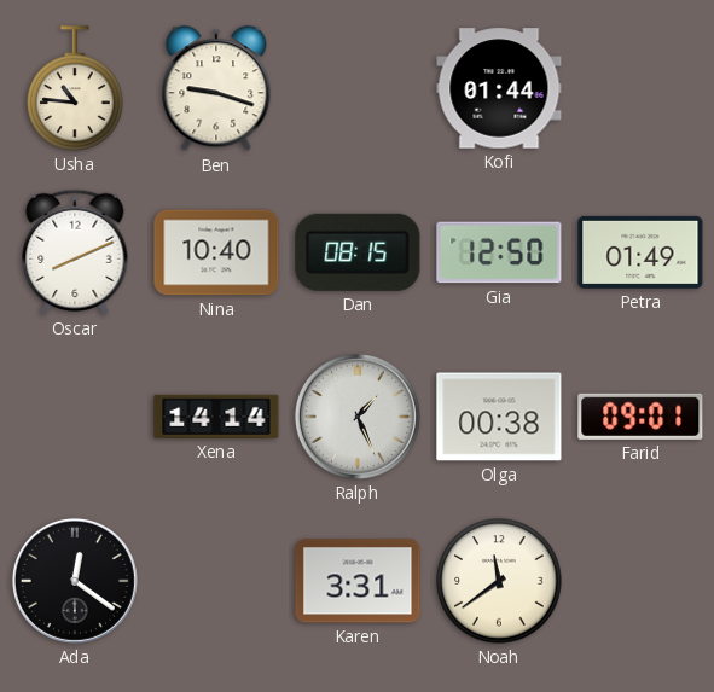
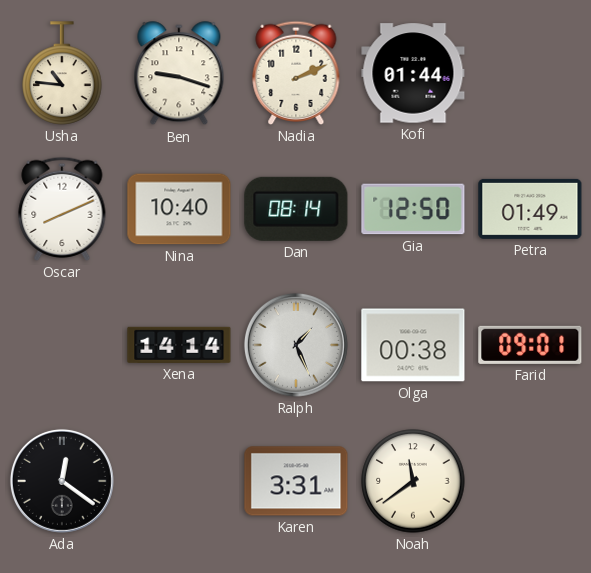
Nadia: none -> 2:11
Dan: 08:15 -> 08:14
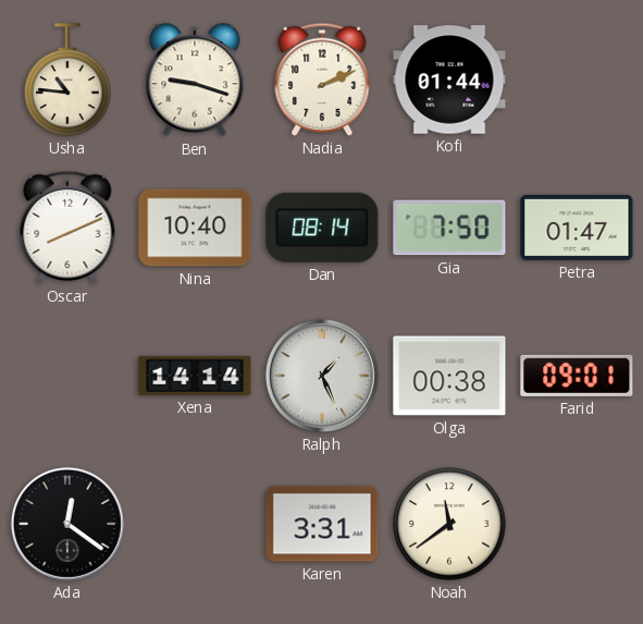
Gia: 12:50 -> 7:50
Petra: 01:49 -> 01:47
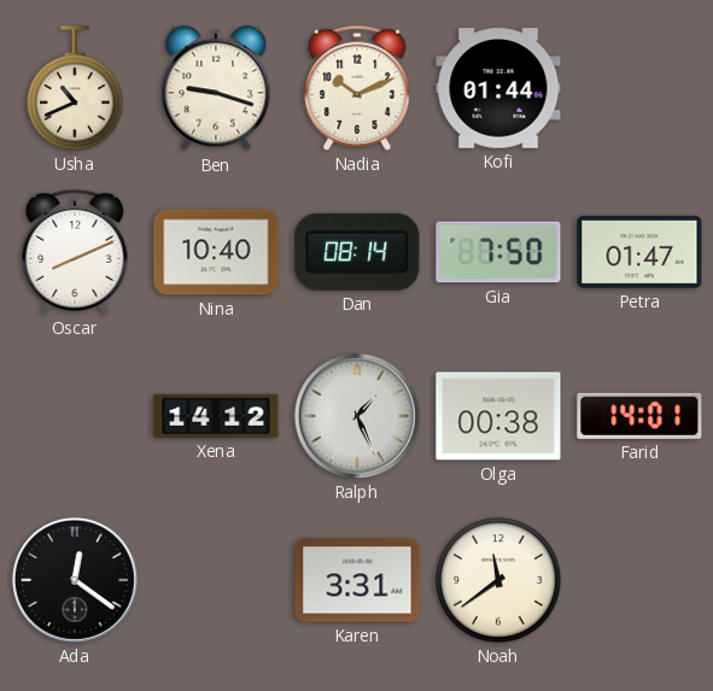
Usha: 10:46 -> 10:41
Nadia: 2:11 -> 10:11
Xena: 14:14 -> 14:12
Farid: 09:01 -> 14:01
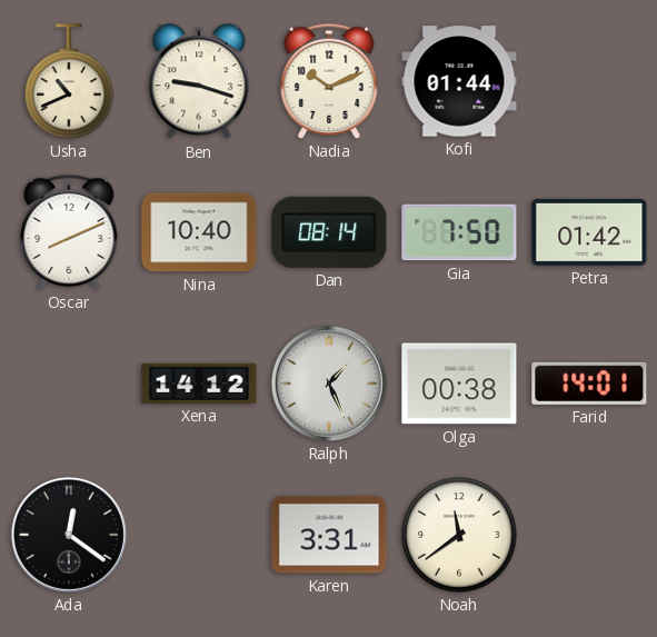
Petra: 01:47 -> 01:42
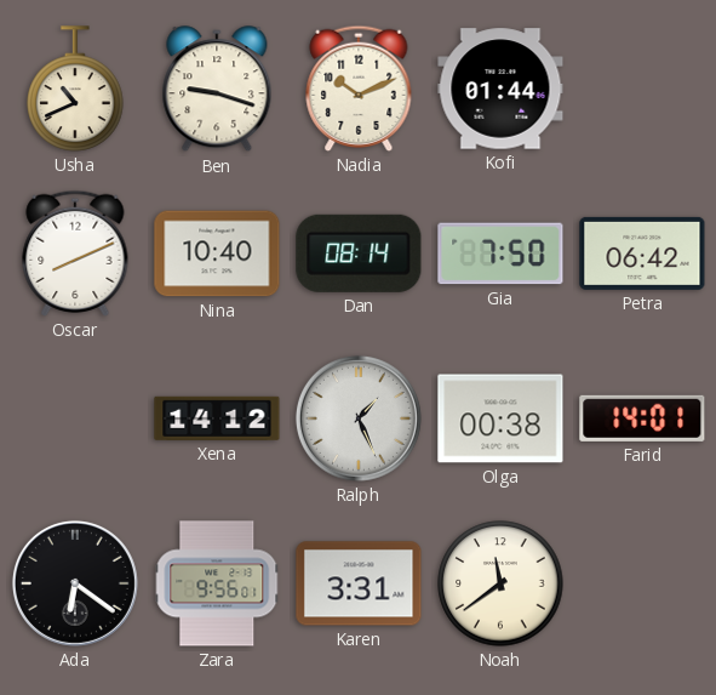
Petra: 01:42 -> 06:42
Ada: 12:21 -> 6:21
Zara: none -> 9:56
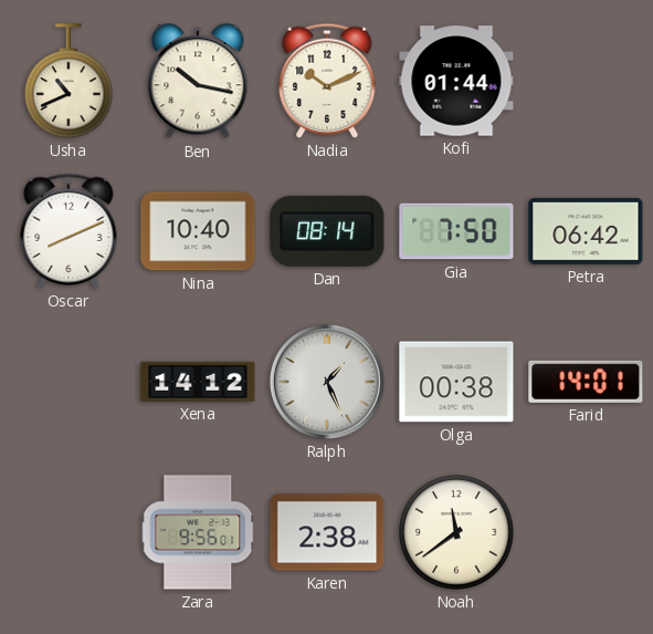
Ben: 9:18 -> 10:17
Ada: 6:21 -> none
Karen: 3:31 -> 2:38
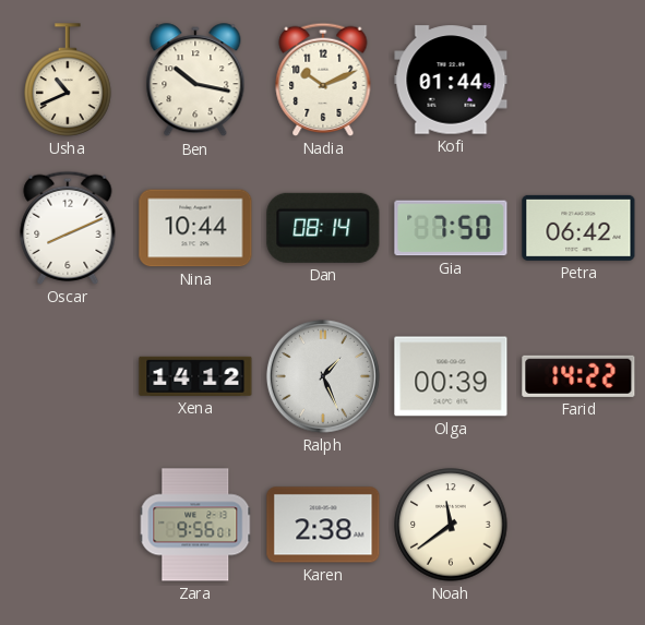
Nina: 10:40 -> 10:44
Olga: 00:38 -> 00:39
Farid: 14:01 -> 14:22
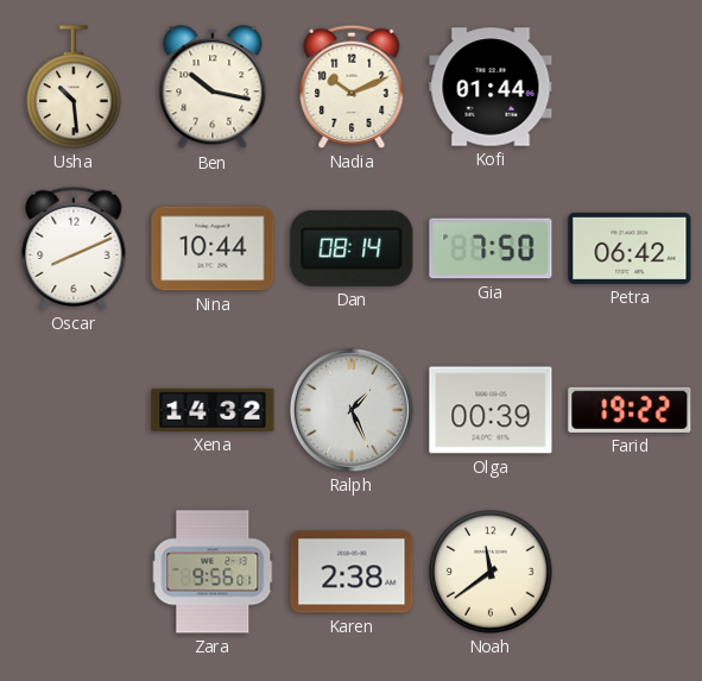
Usha: 10:41 -> 10:29
Xena: 14:12 -> 14:32
Farid: 14:22 -> 19:22
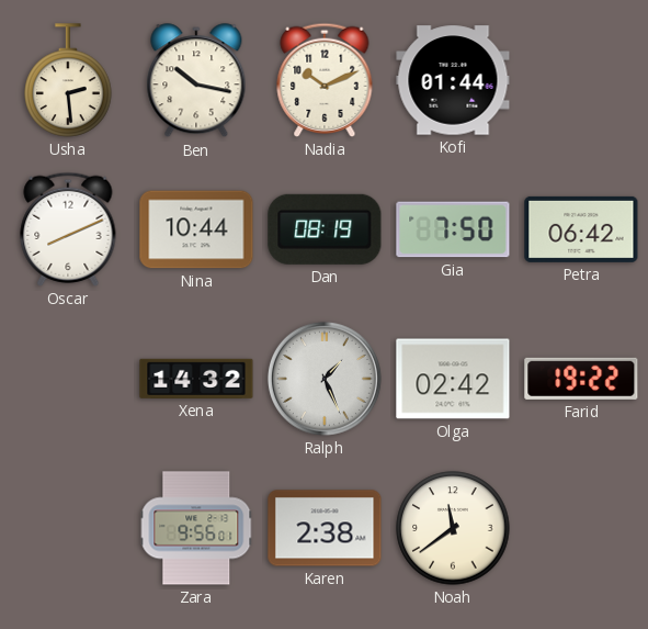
Usha: 10:29 -> 2:29
Dan: 08:14 -> 08:19
Olga: 00:39 -> 02:42
